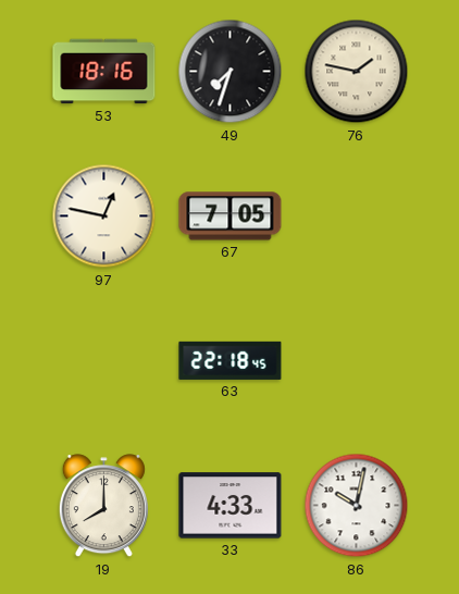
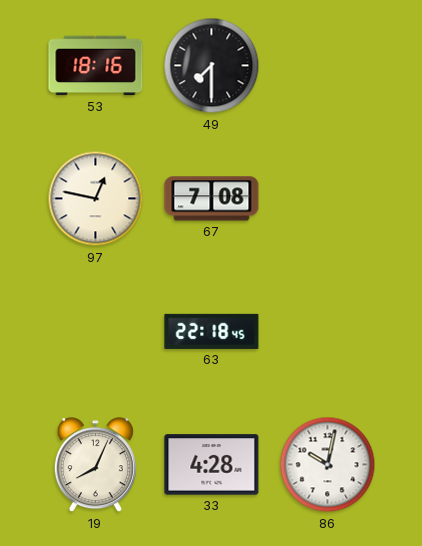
49: 7:33 -> 7:30
76: 1:47 -> none
67: 7:05 -> 7:08
19: 8:00 -> 8:04
33: 4:33 -> 4:28
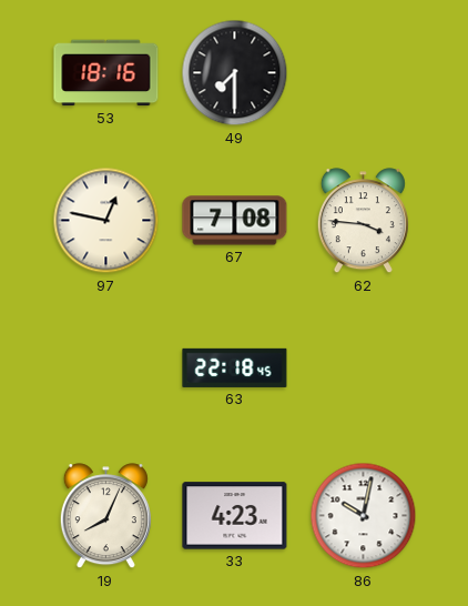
62: none -> 3:46
33: 4:28 -> 4:23
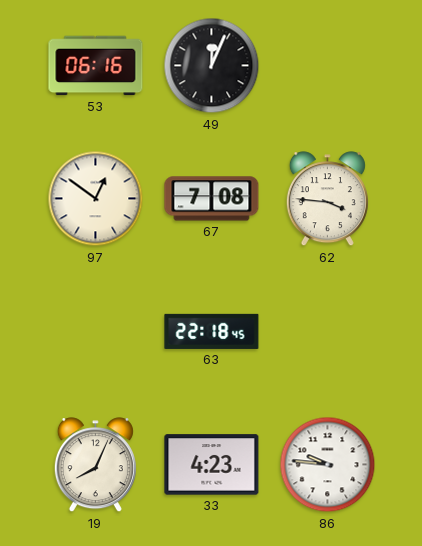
53: 18:16 -> 06:16
49: 7:30 -> 12:04
97: 12:47 -> 12:51
86: 10:02 -> 9:46
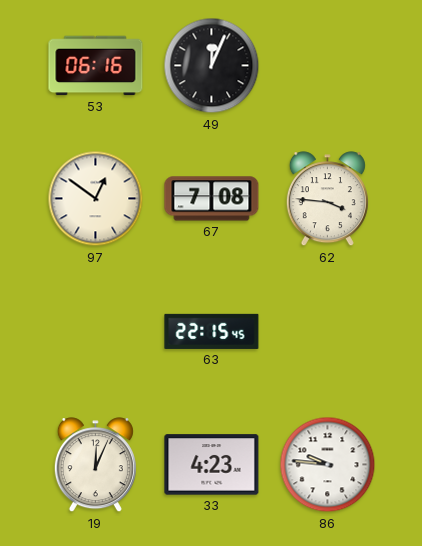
63: 22:18 -> 22:15
19: 8:04 -> 12:04
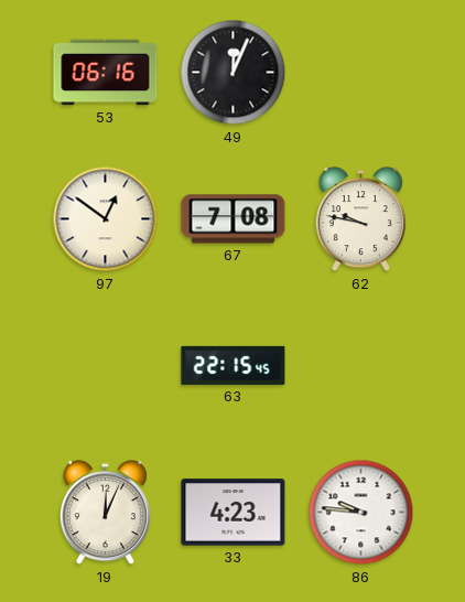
62: 3:46 -> 9:47
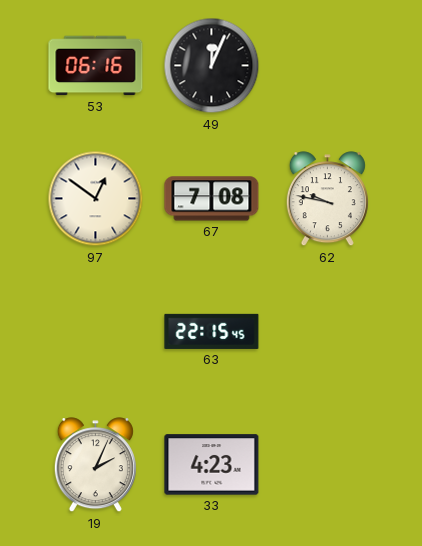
19: 12:04 -> 2:04
86: 9:46 -> none
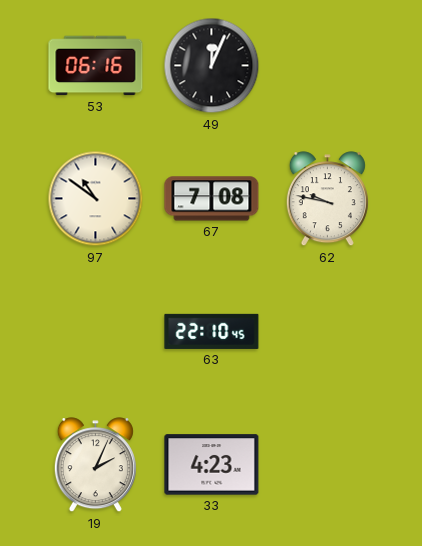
97: 12:51 -> 10:51
63: 22:15 -> 22:10
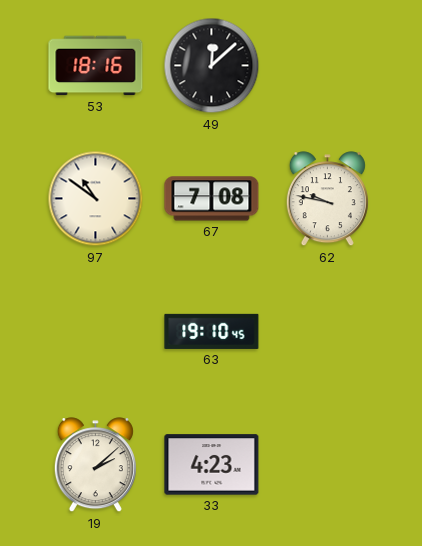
53: 06:16 -> 18:16
49: 12:04 -> 12:08
63: 22:10 -> 19:10
19: 2:04 -> 2:08
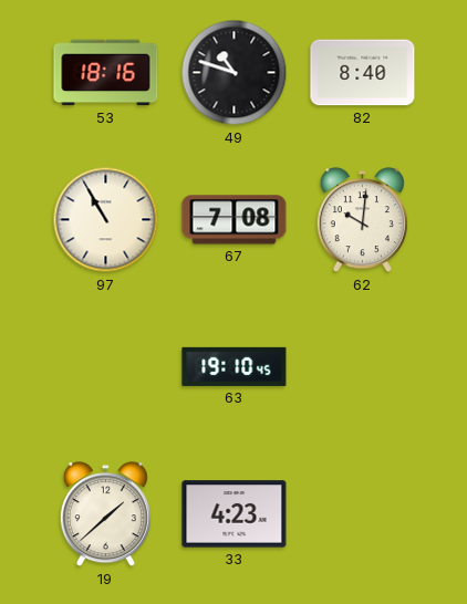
49: 12:08 -> 10:48
82: none -> 8:40
97: 10:51 -> 10:55
62: 9:47 -> 10:01
19: 2:08 -> 1:38
